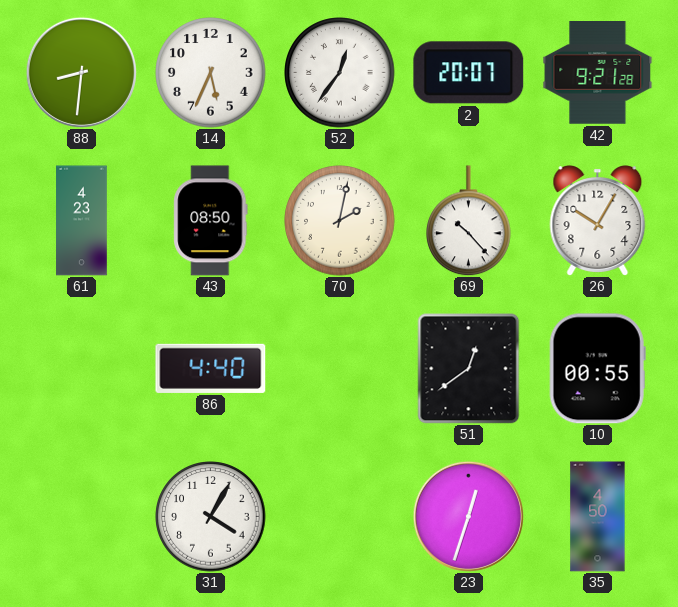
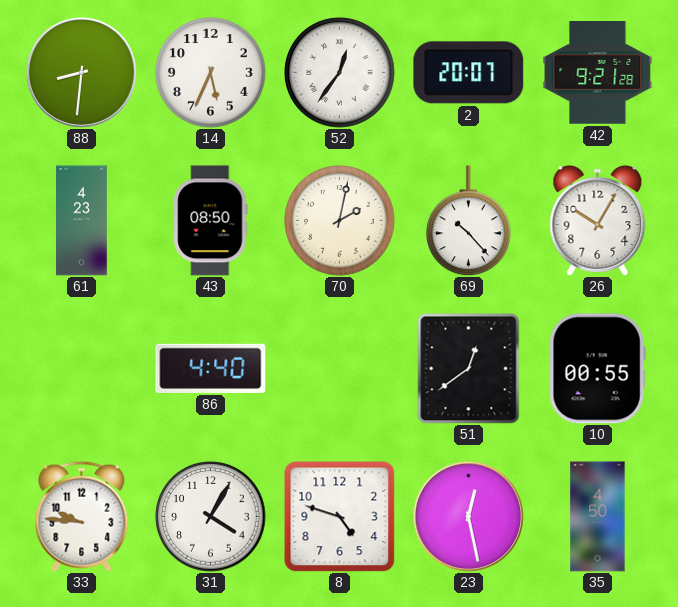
33: none -> 9:46
8: none -> 4:48
23: 12:33 -> 12:28
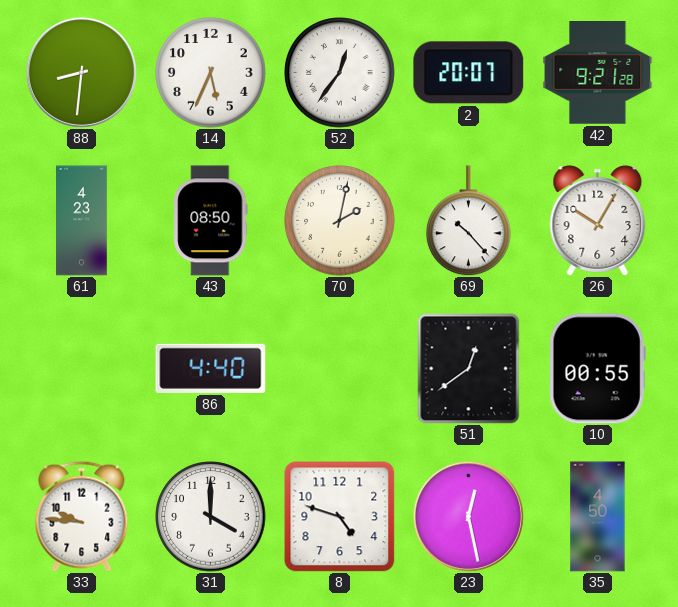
31: 4:05 -> 4:00
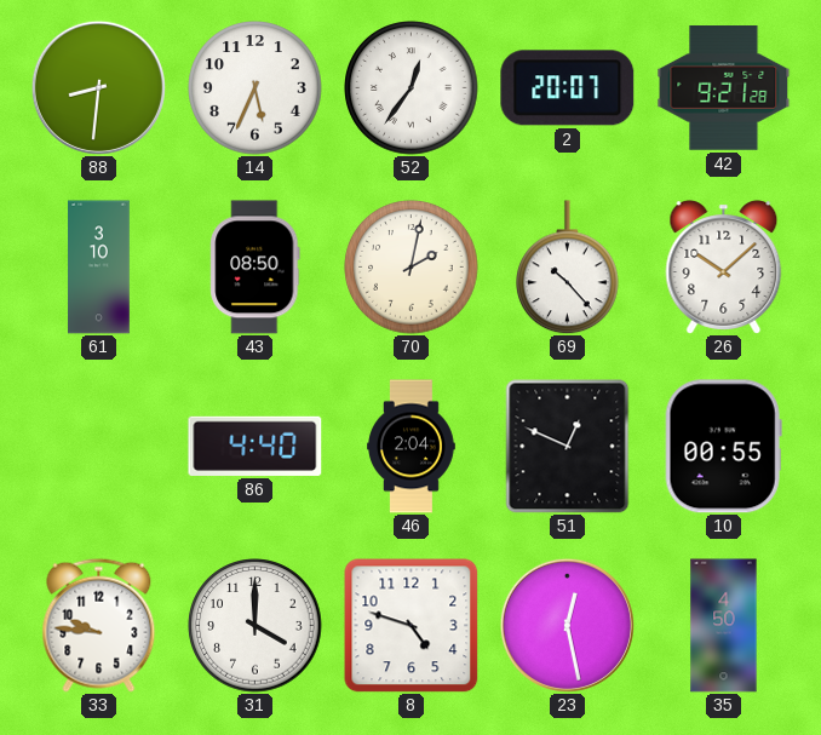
61: 4:23 -> 3:10
26: 10:05 -> 10:08
46: none -> 2:04
51: 12:39 -> 12:49
